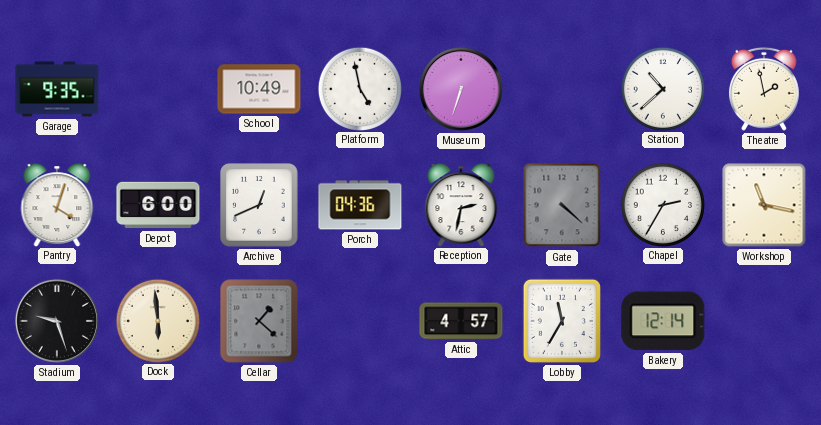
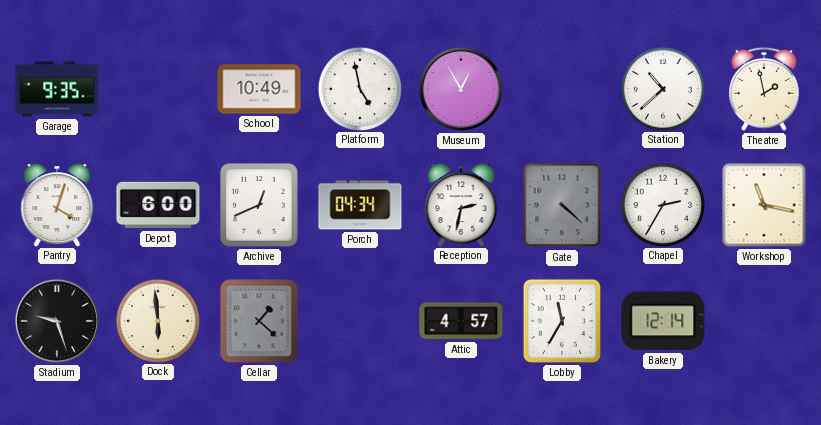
Museum: 6:33 -> 12:55
Porch: 04:36 -> 04:34
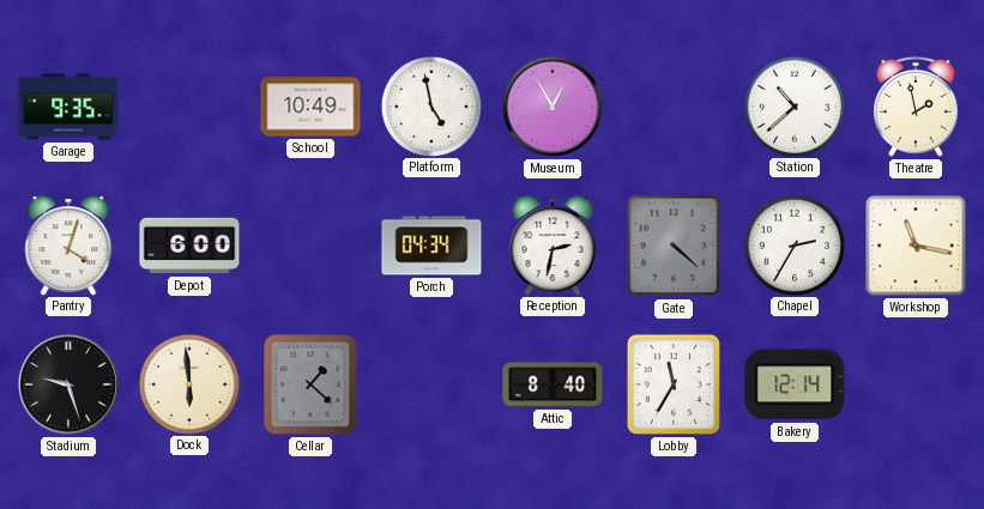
Archive: 12:41 -> none
Attic: 4:57 -> 8:40
